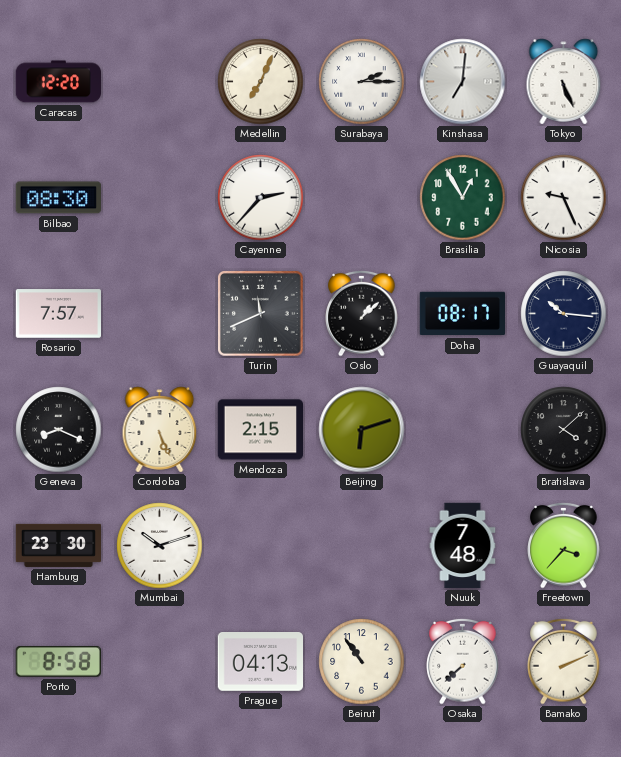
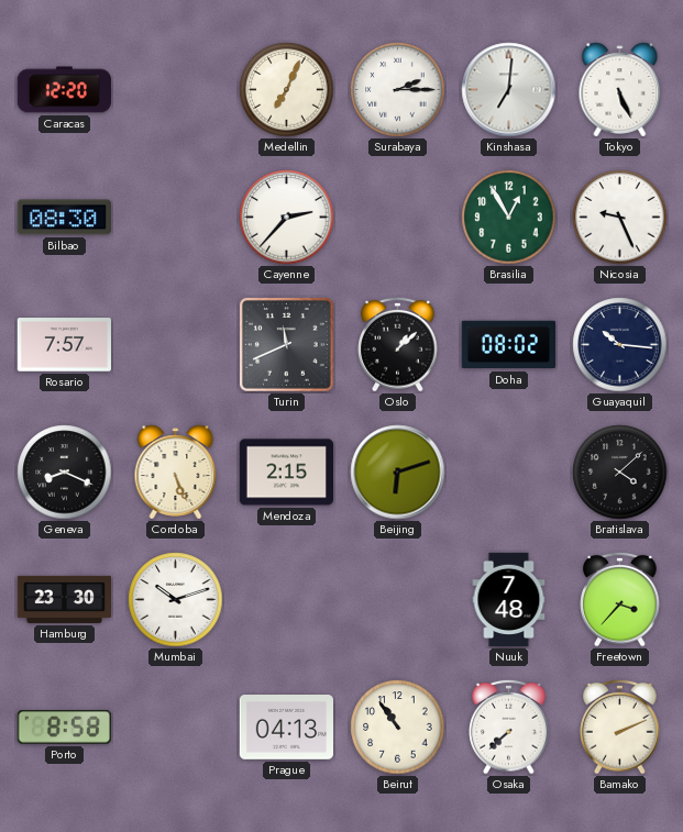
Doha: 08:17 -> 08:02
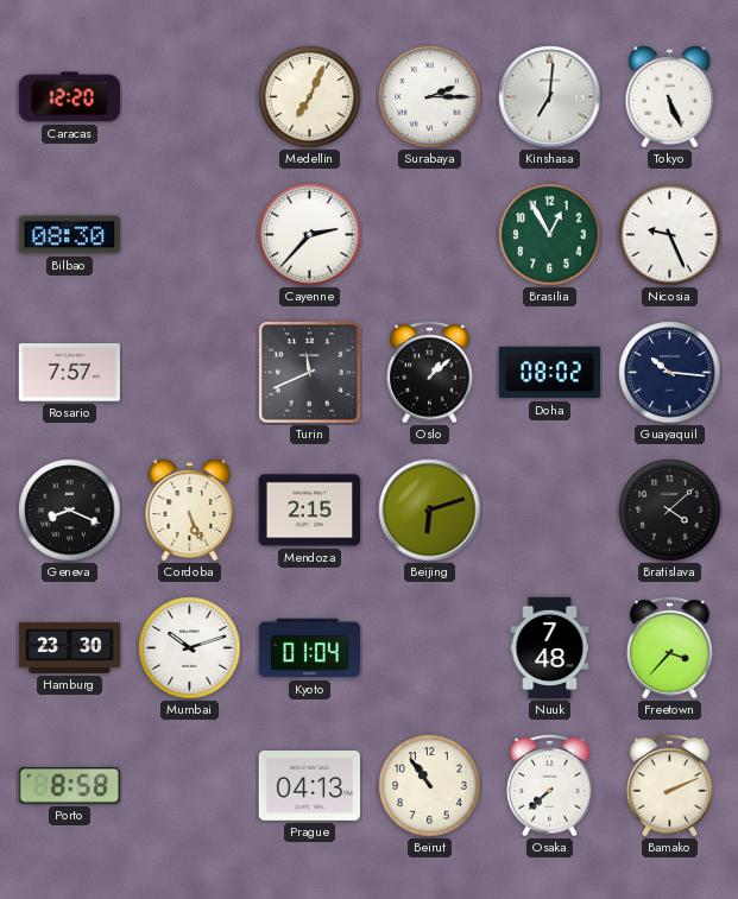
Kyoto: none -> 01:04
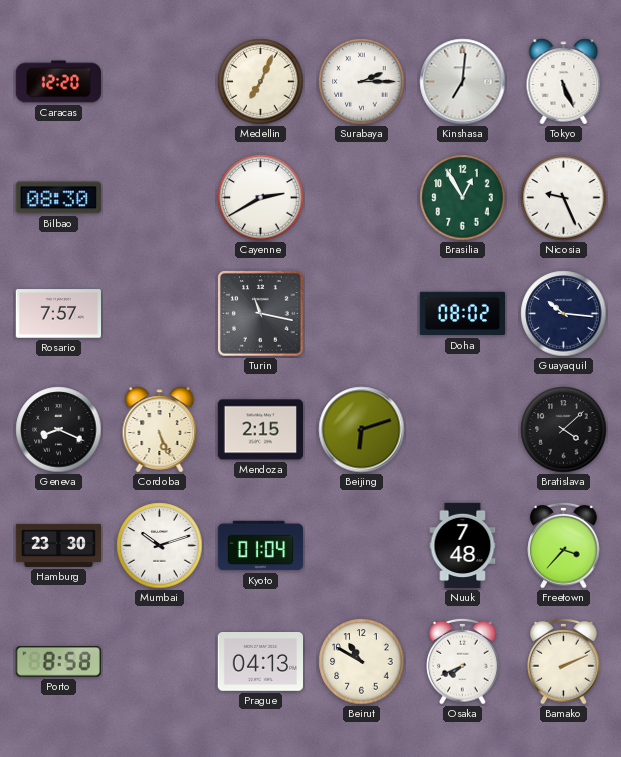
Cayenne: 2:37 -> 2:40
Turin: 11:41 -> 11:17
Oslo: 1:08 -> none
Beirut: 10:54 -> 10:50
Osaka: 7:38 -> 7:41
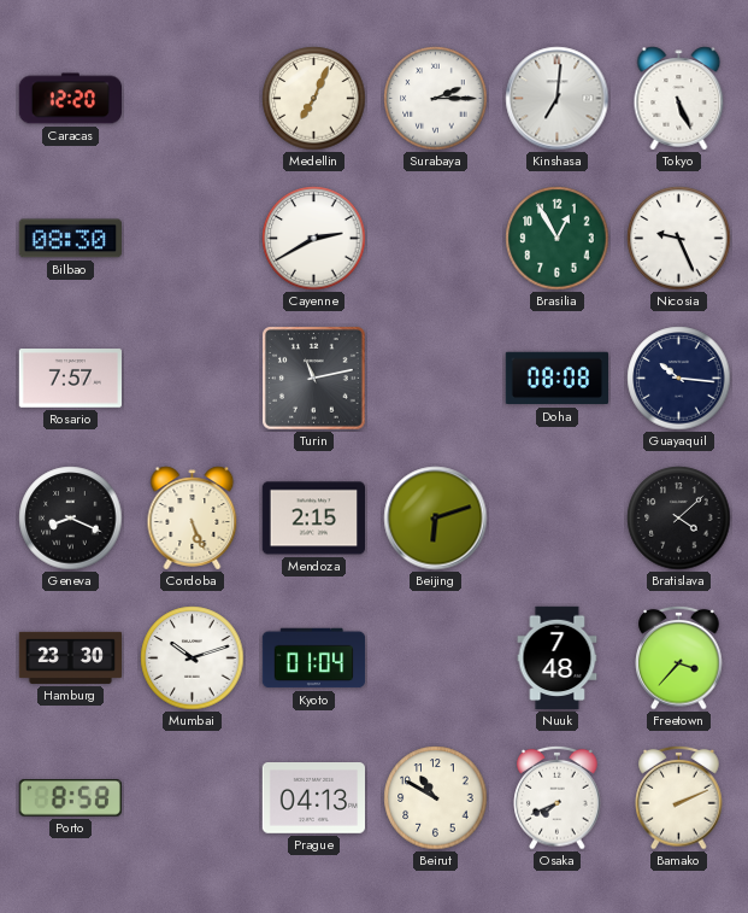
Turin: 11:17 -> 11:13
Doha: 08:02 -> 08:08
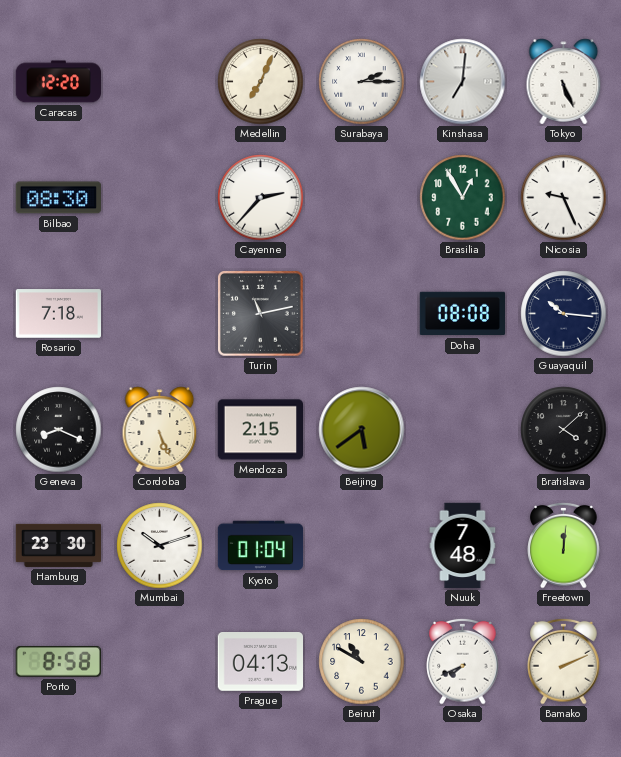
Cayenne: 2:40 -> 2:37
Rosario: 7:57 -> 7:18
Beijing: 6:12 -> 5:39
Freetown: 3:37 -> 12:01
